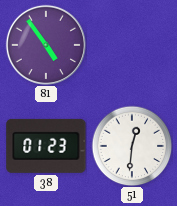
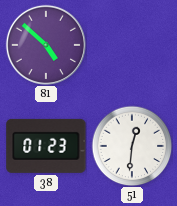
81: 4:54 -> 4:52
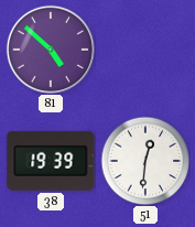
38: 01:23 -> 19:39
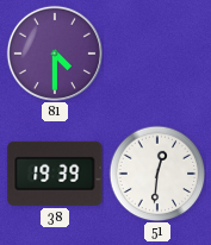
81: 4:52 -> 4:30
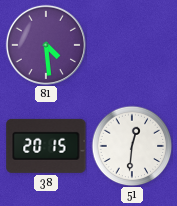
81: 4:30 -> 4:29
38: 19:39 -> 20:15
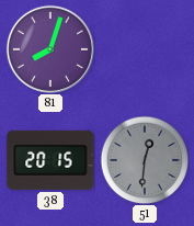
81: 4:29 -> 8:03
51 dial: white -> grey
